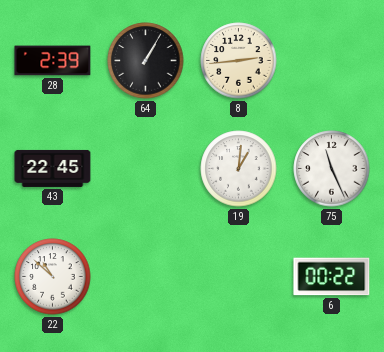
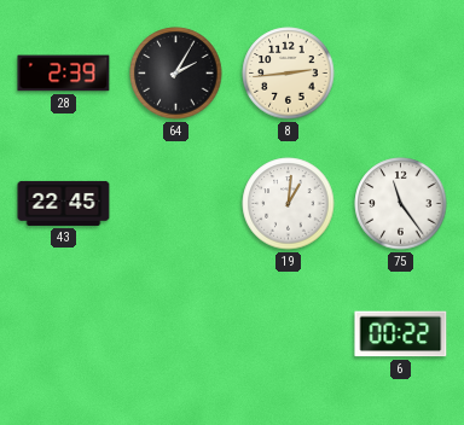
64: 1:05 -> 2:05
75: 11:26 -> 11:24
22: 10:52 -> none
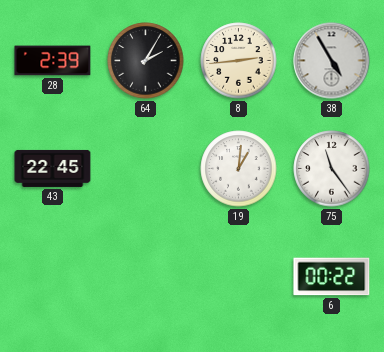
38: none -> 4:55
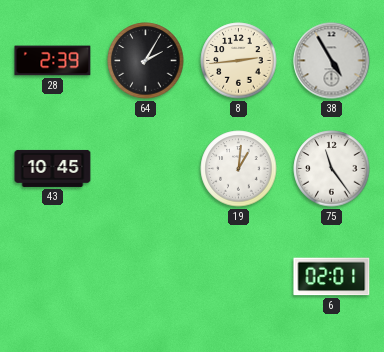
43: 22:45 -> 10:45
6: 00:22 -> 02:01
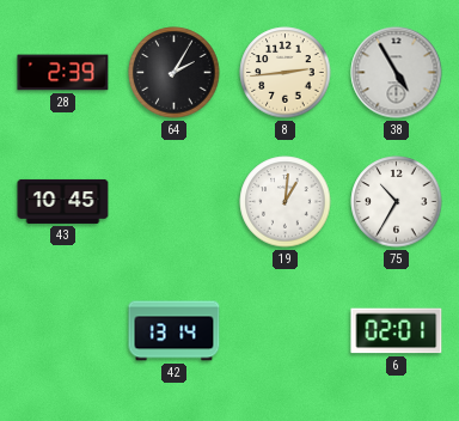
75: 11:24 -> 10:35
42: none -> 13:14
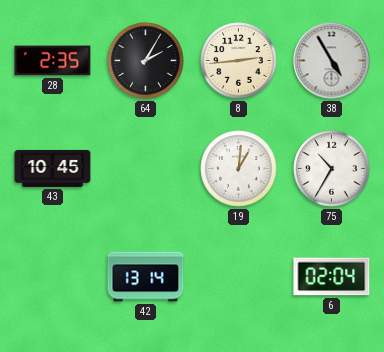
28: 2:39 -> 2:35
6: 02:01 -> 02:04
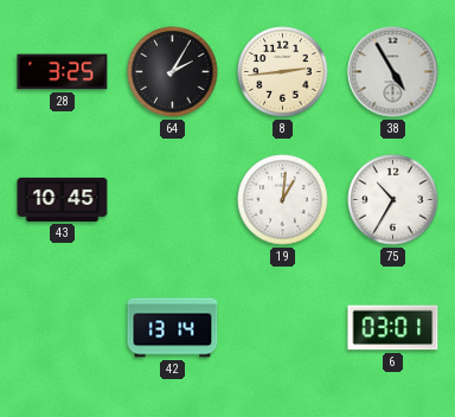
28: 2:35 -> 3:25
6: 02:04 -> 03:01
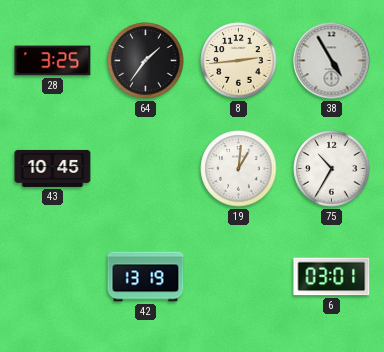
64: 2:05 -> 1:36
42: 13:14 -> 13:19
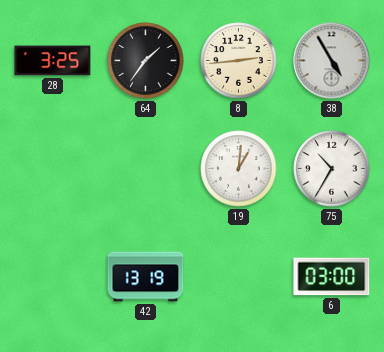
43: 10:45 -> none
6: 03:01 -> 03:00
